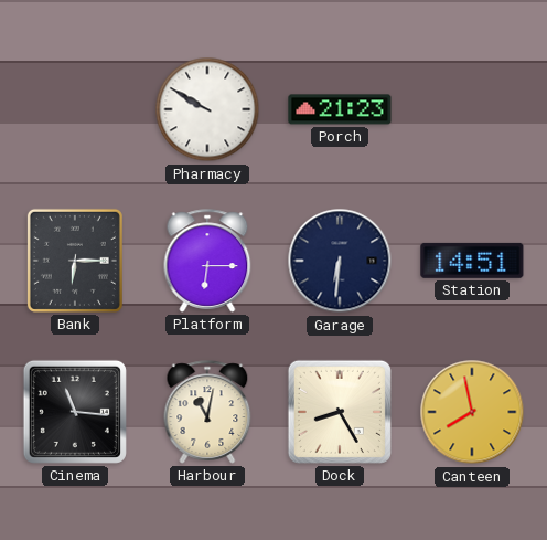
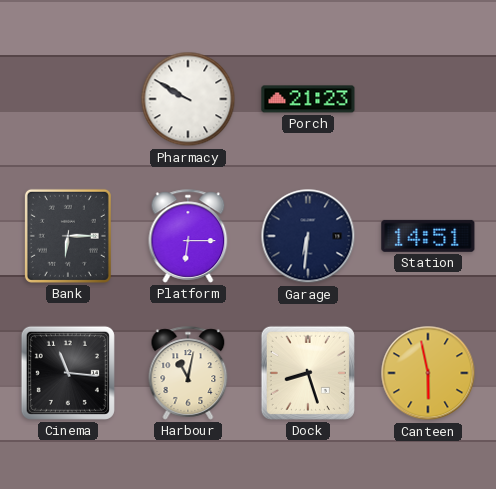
Dock: 8:25 -> 8:27
Canteen: 7:58 -> 5:58
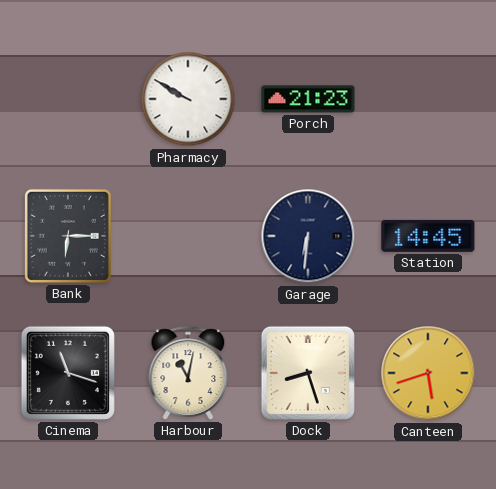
Platform: 6:15 -> none
Station: 14:51 -> 14:45
Cinema: 11:16 -> 11:18
Canteen: 5:58 -> 5:42
